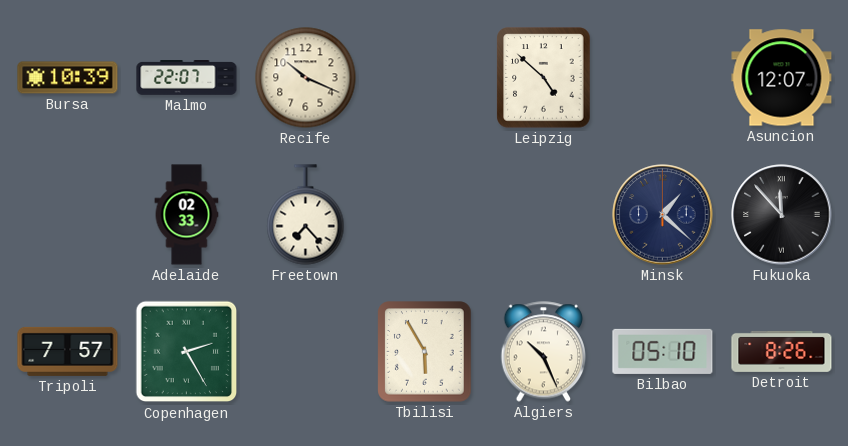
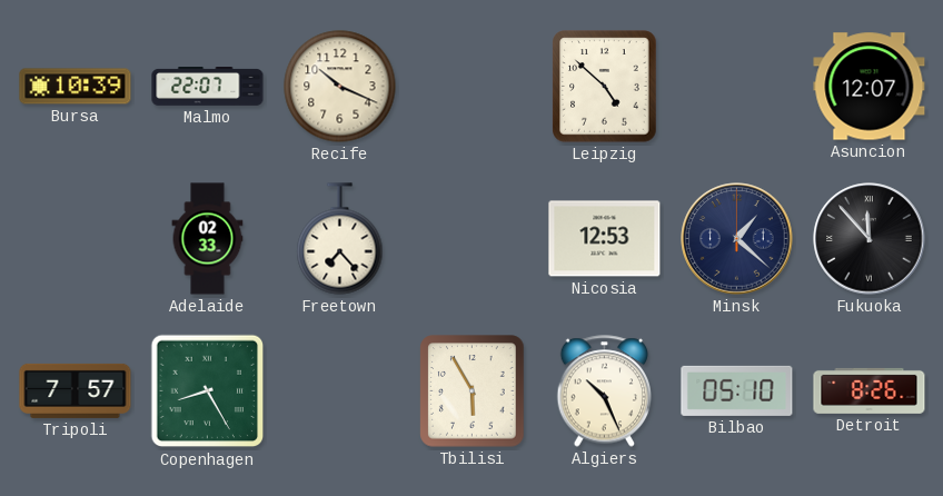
Nicosia: none -> 12:53
Copenhagen: 2:25 -> 8:25
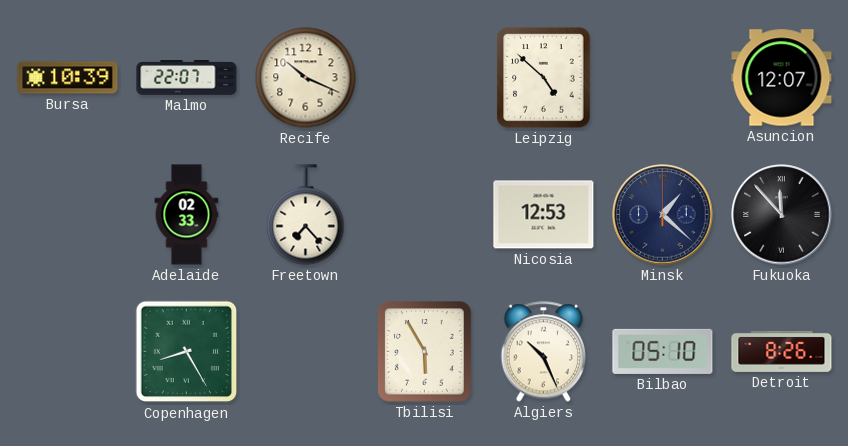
Tripoli: 7:57 -> none
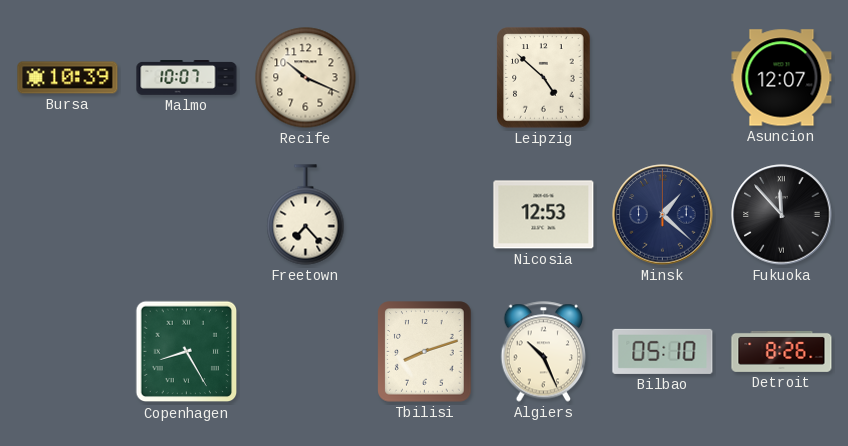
Malmo: 22:07 -> 10:07
Adelaide: 02:33 -> none
Tbilisi: 5:55 -> 8:12
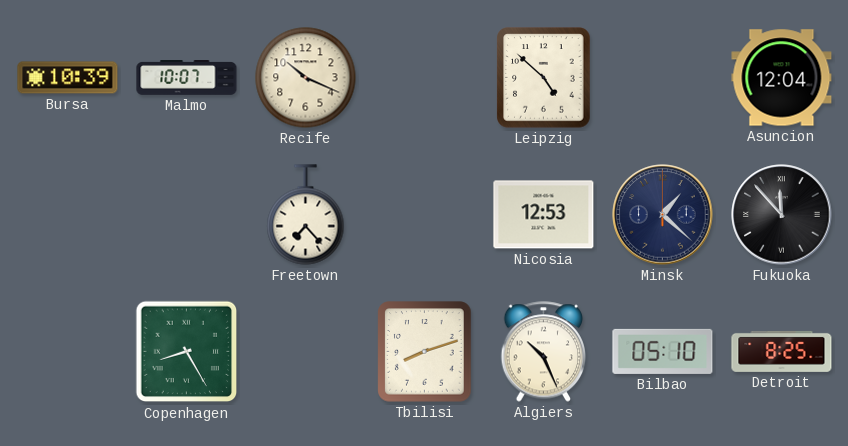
Asuncion: 12:07 -> 12:04
Detroit: 8:26 -> 8:25
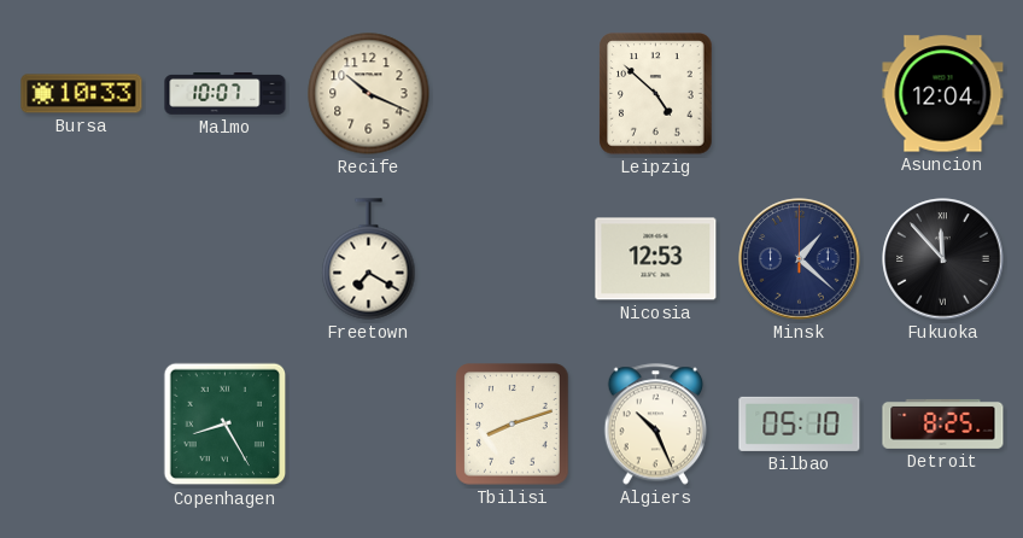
Bursa: 10:39 -> 10:33
Freetown: 7:23 -> 7:20
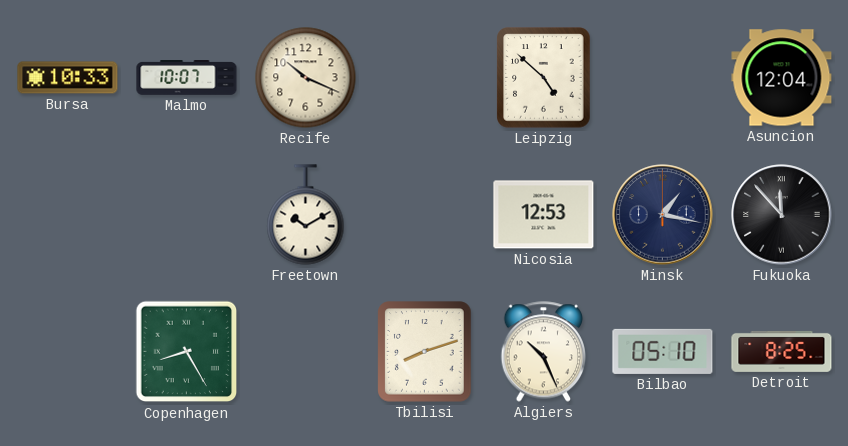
Freetown: 7:20 -> 10:10
Minsk: 1:22 -> 1:17
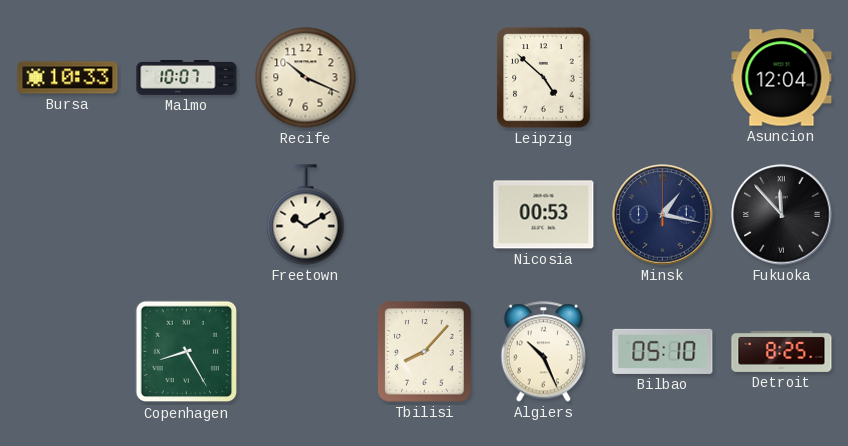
Nicosia: 12:53 -> 00:53
Tbilisi: 8:12 -> 8:07
